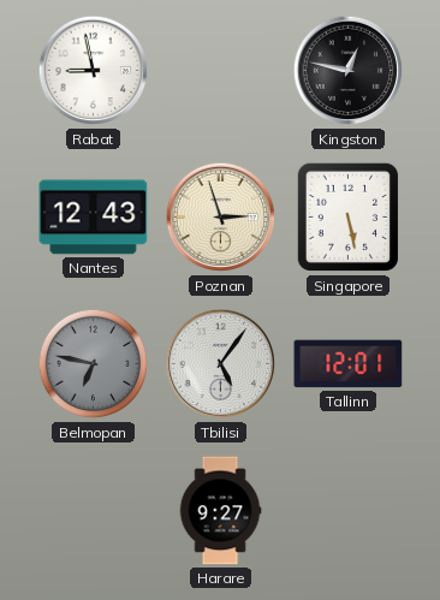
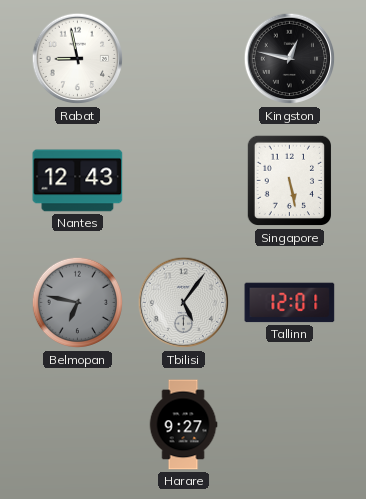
Poznan: 2:57 -> none
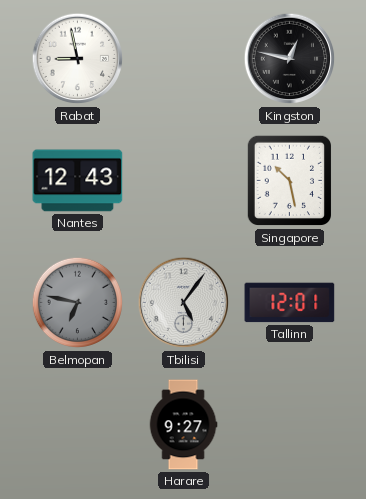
Singapore: 5:28 -> 10:28
